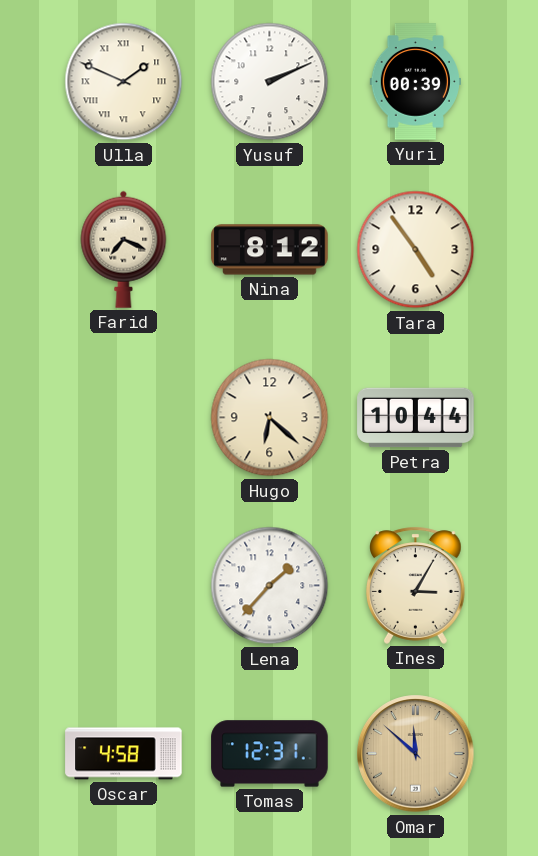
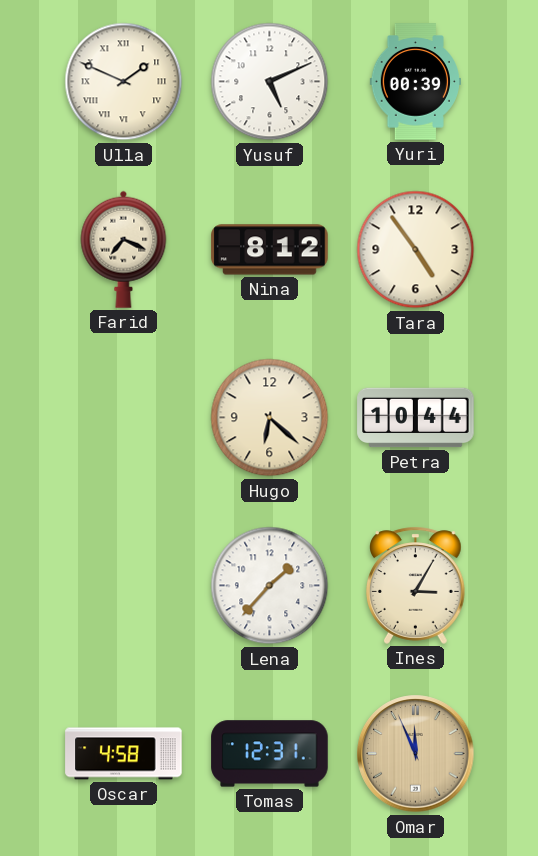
Yusuf: 2:11 -> 5:11
Omar: 11:52 -> 11:56
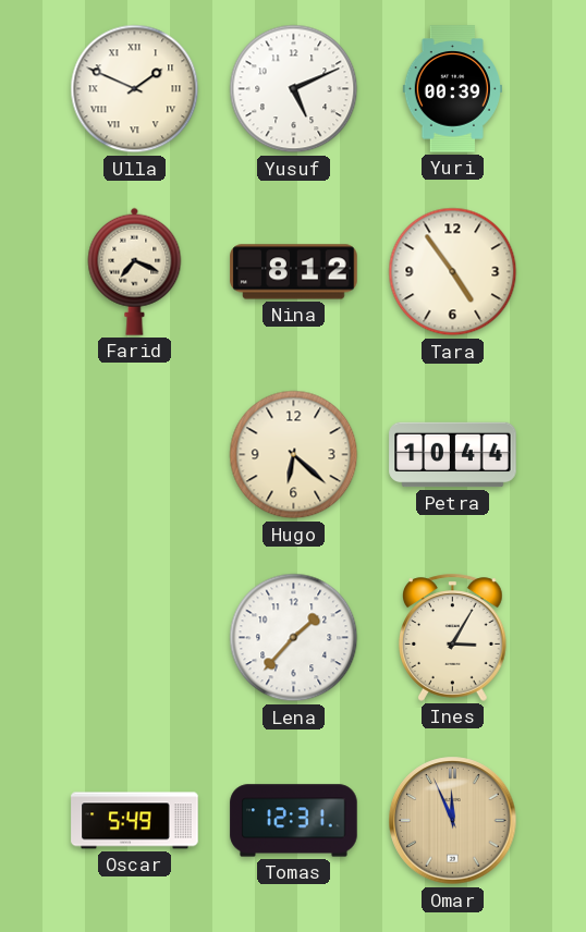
Oscar: 4:58 -> 5:49
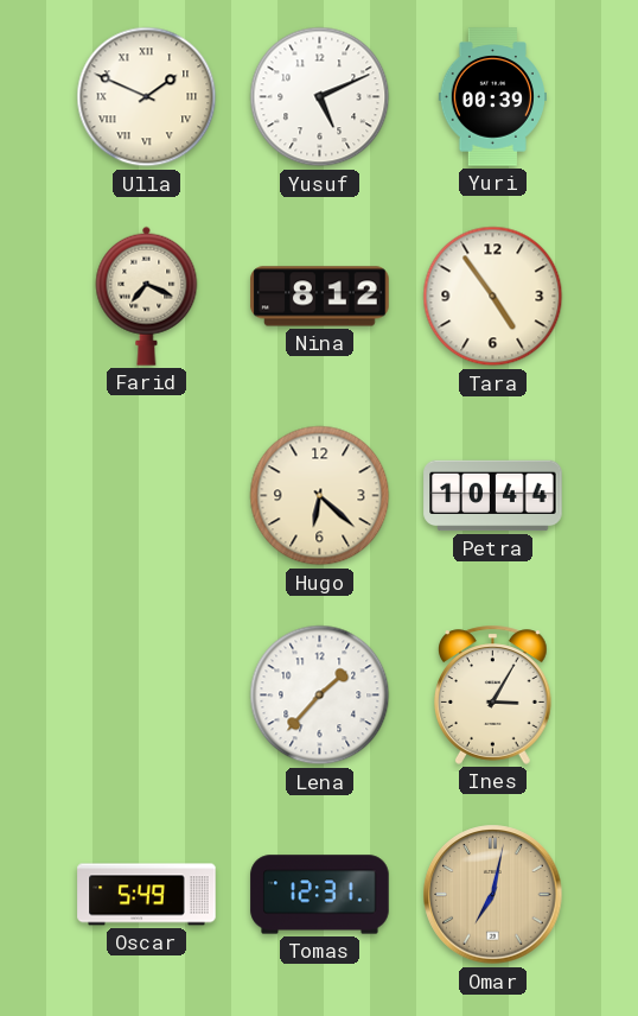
Omar: 11:56 -> 7:02
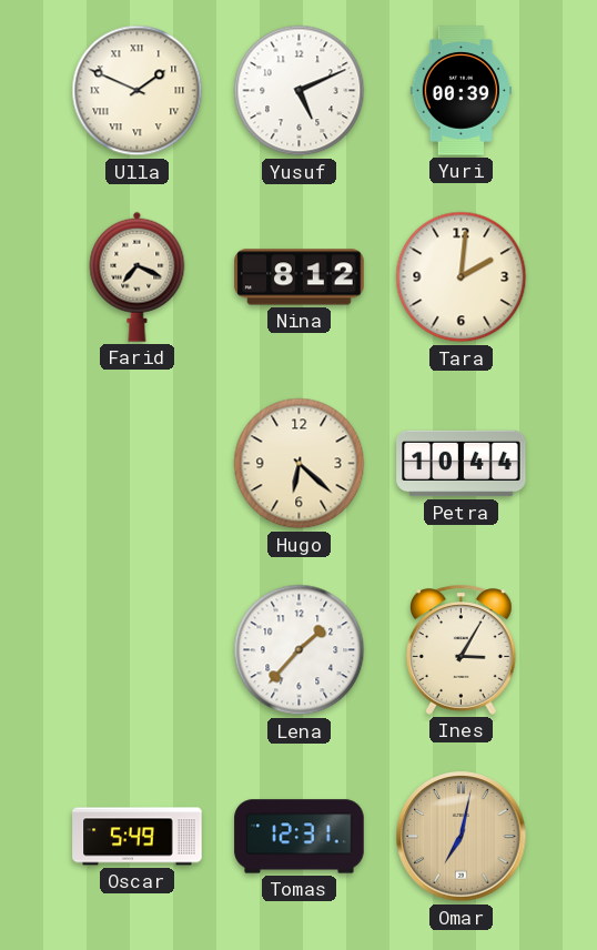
Tara: 4:54 -> 2:01
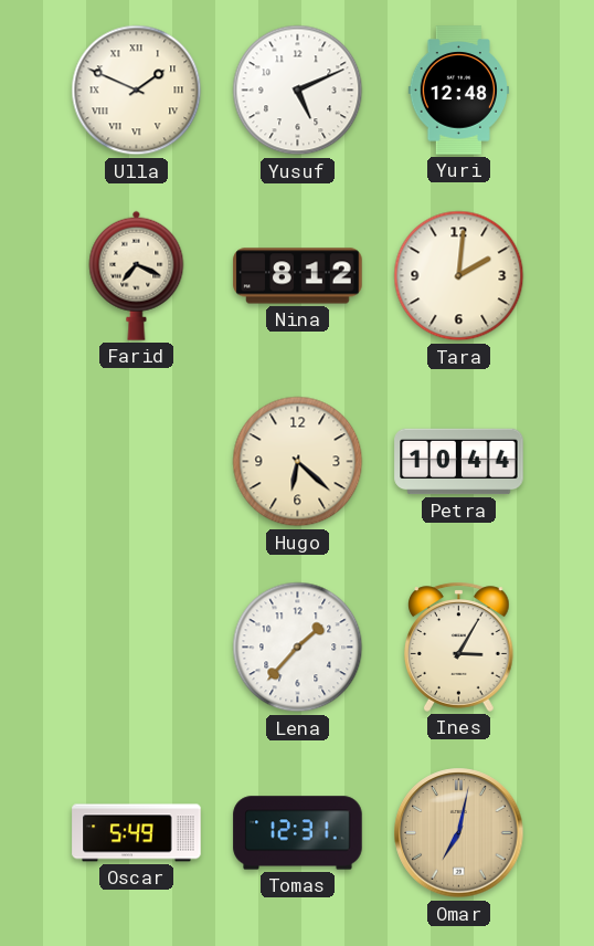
Yuri: 00:39 -> 12:48
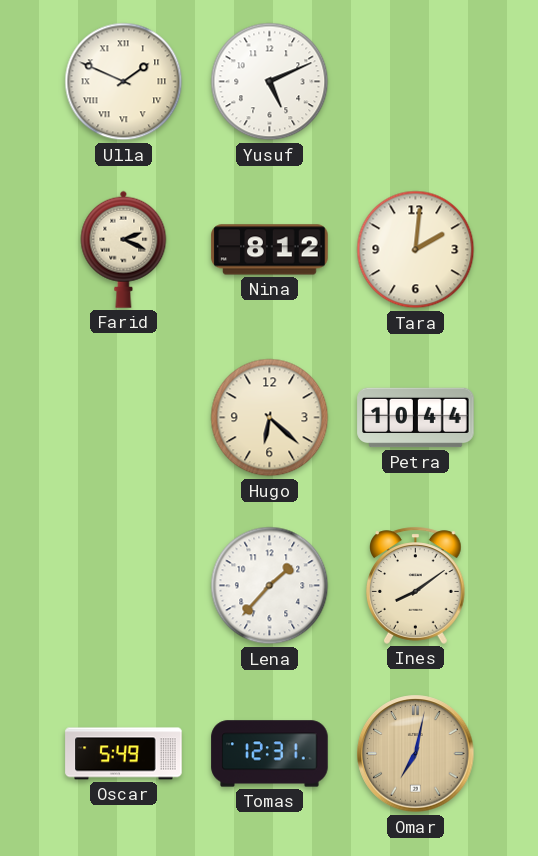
Yuri: 12:48 -> none
Farid: 7:19 -> 2:19
Ines: 3:05 -> 8:09
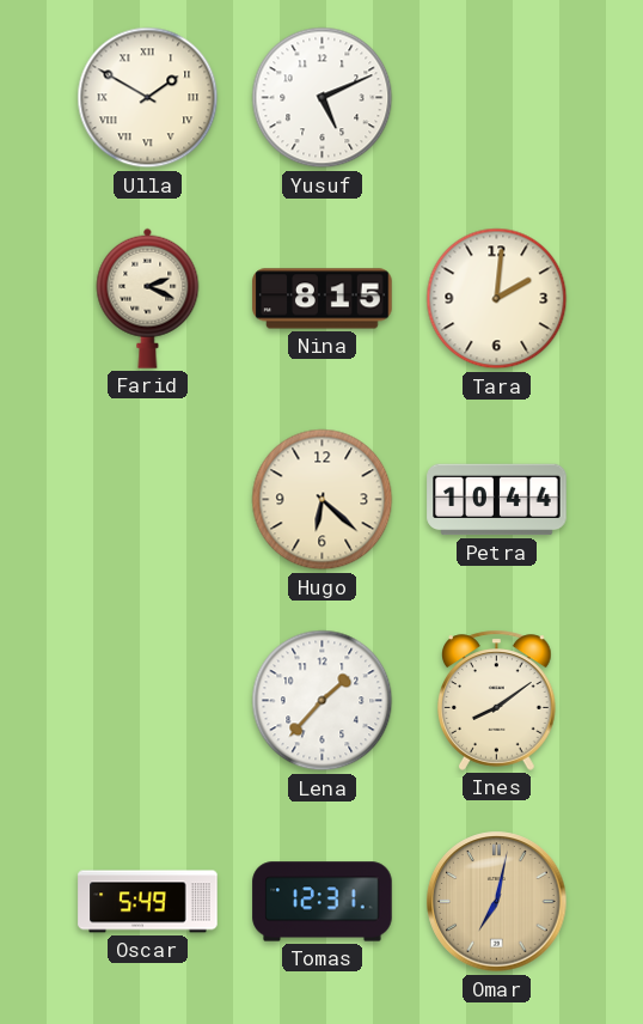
Ulla: 1:49 -> 1:50
Nina: 8:12 -> 8:15
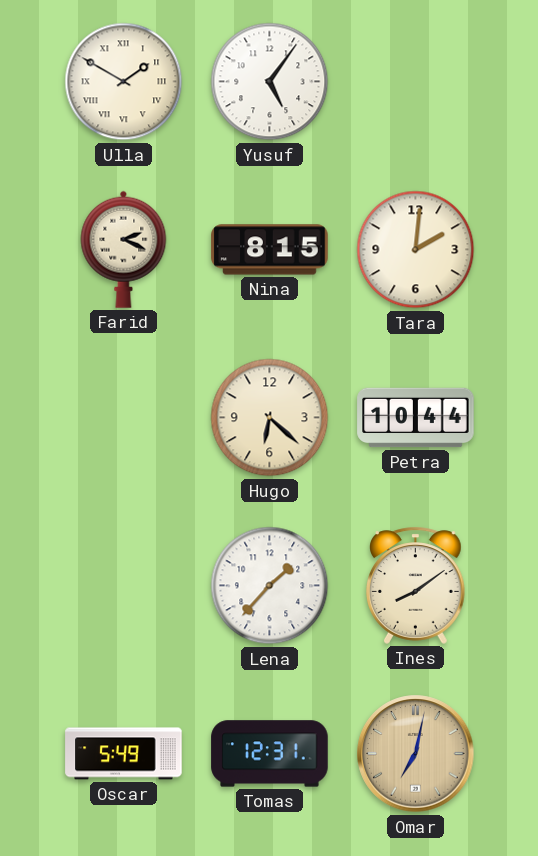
Yusuf: 5:11 -> 5:06
